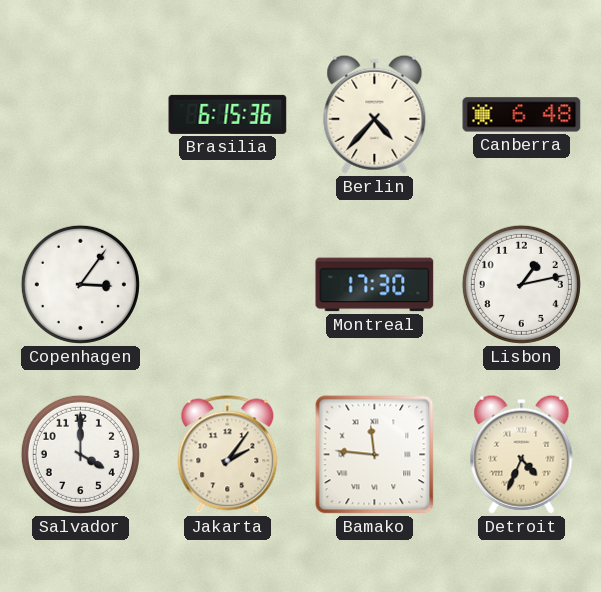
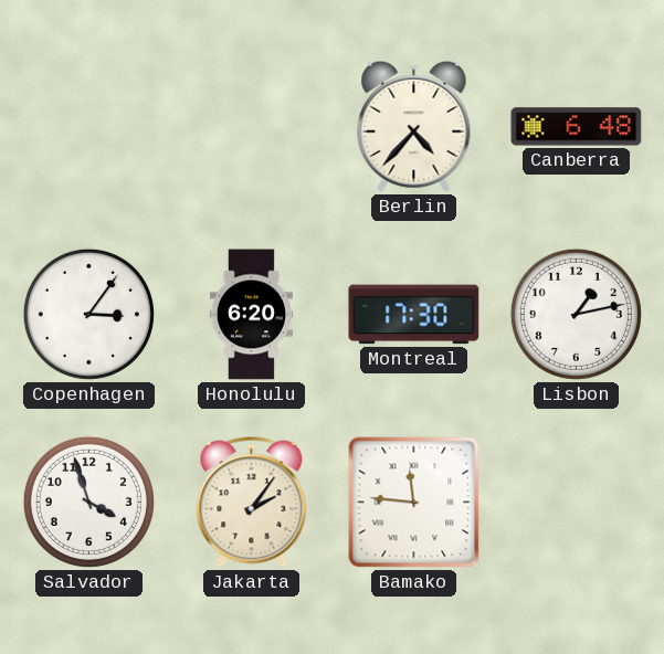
Brasilia: 6:15 -> none
Honolulu: none -> 6:20
Salvador: 4:00 -> 3:57
Detroit: 4:34 -> none
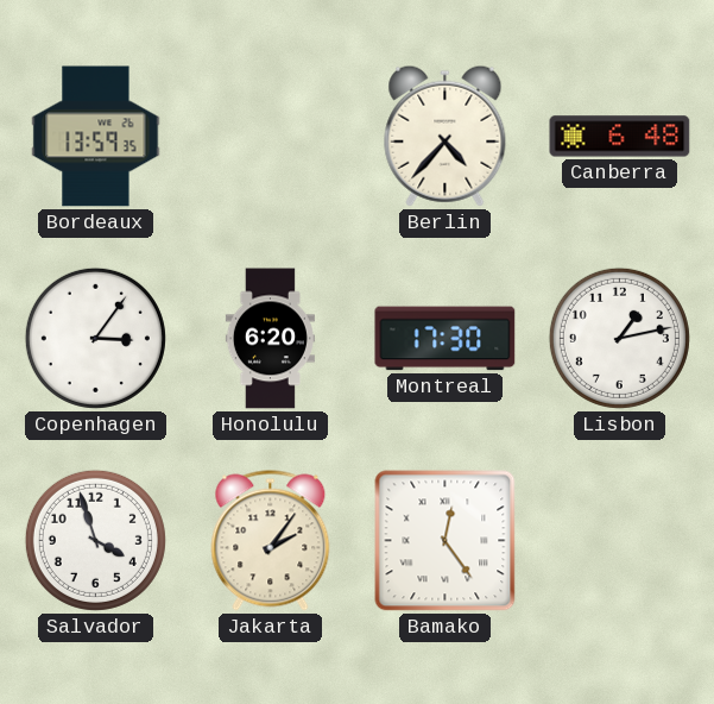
Bordeaux: none -> 13:59
Bamako: 11:46 -> 12:24
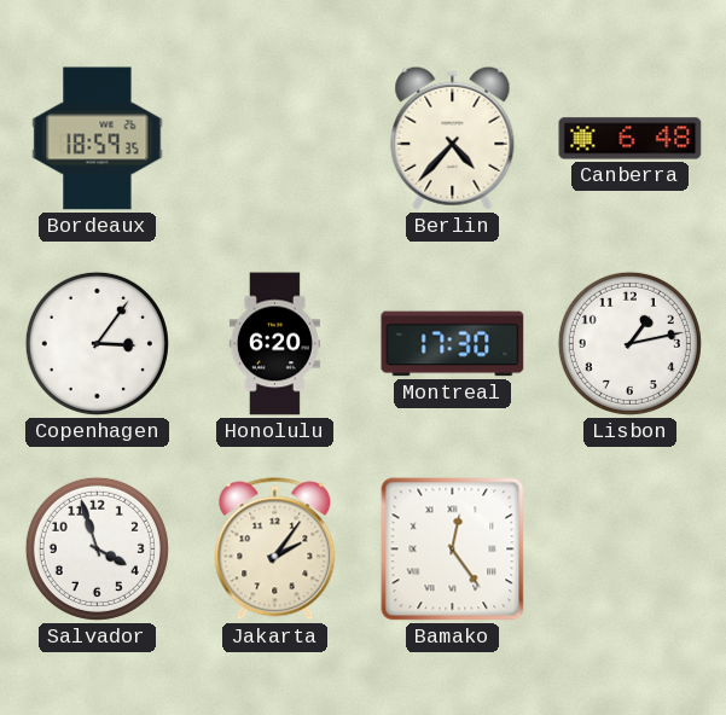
Bordeaux: 13:59 -> 18:59
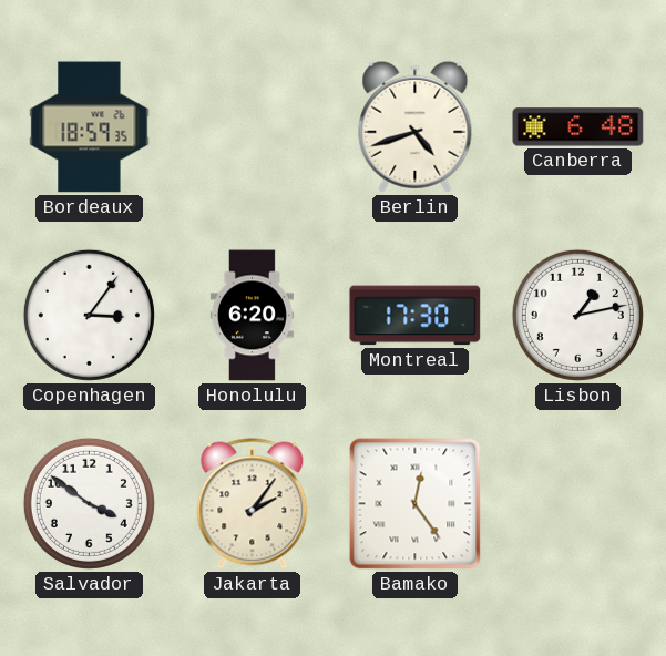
Berlin: 4:37 -> 4:42
Salvador: 3:57 -> 3:51
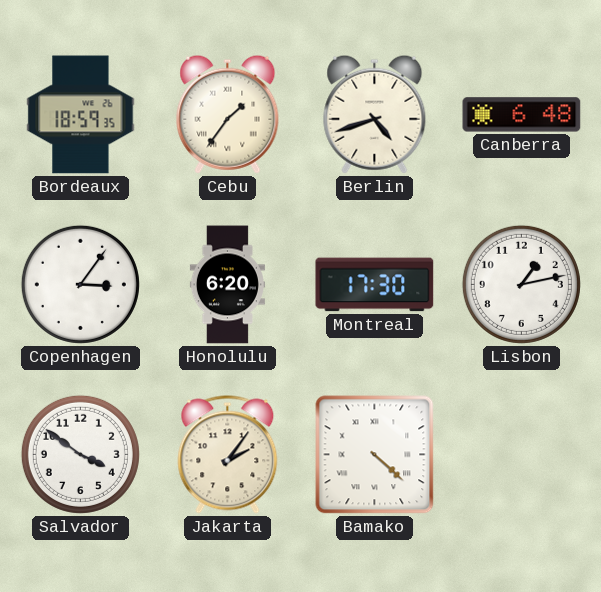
Cebu: none -> 1:36
Bamako: 12:24 -> 4:22
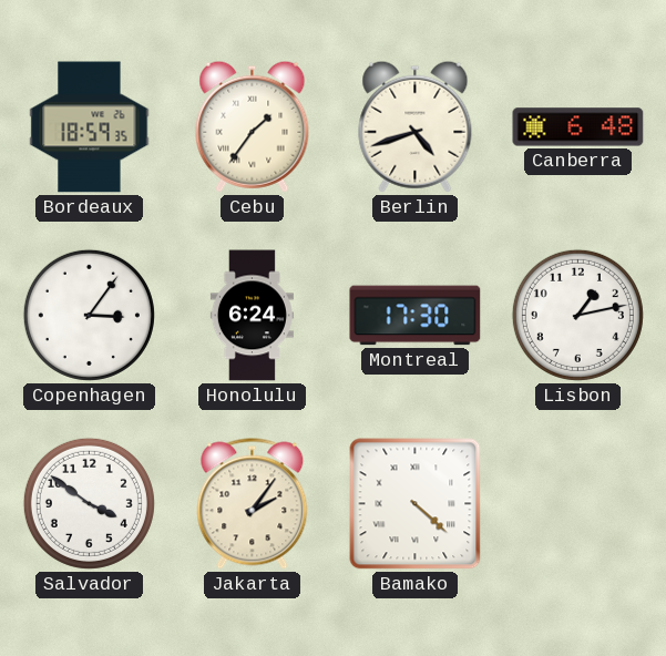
Honolulu: 6:20 -> 6:24
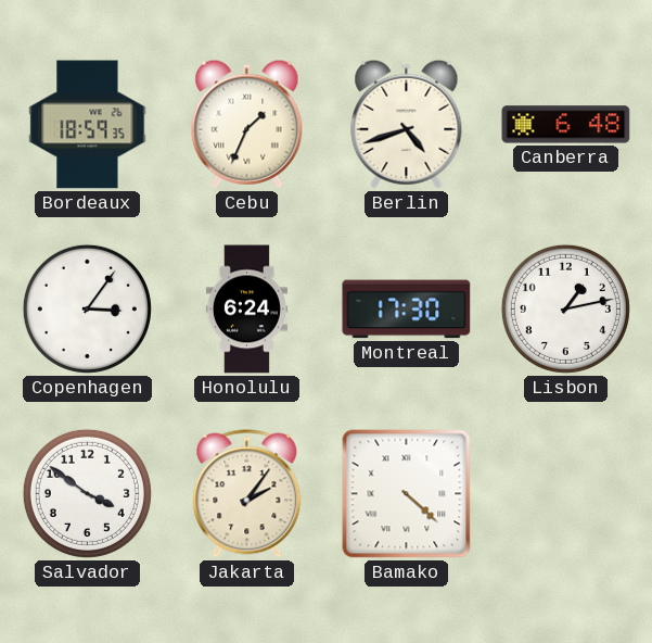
Cebu: 1:36 -> 1:34
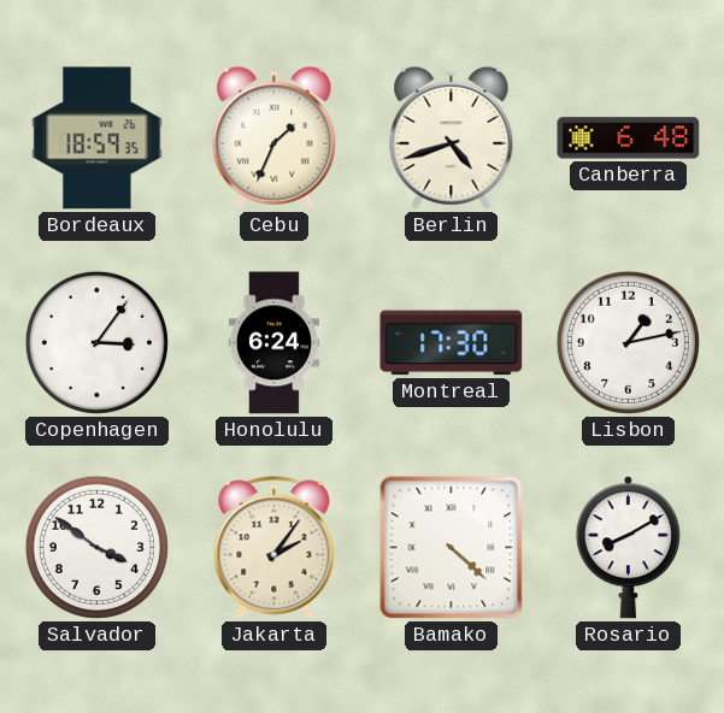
Rosario: none -> 8:10
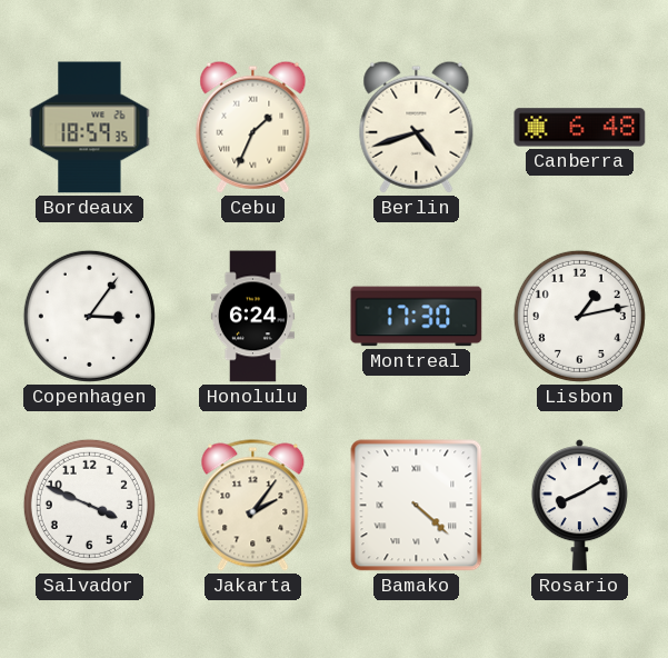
Salvador: 3:51 -> 3:49
